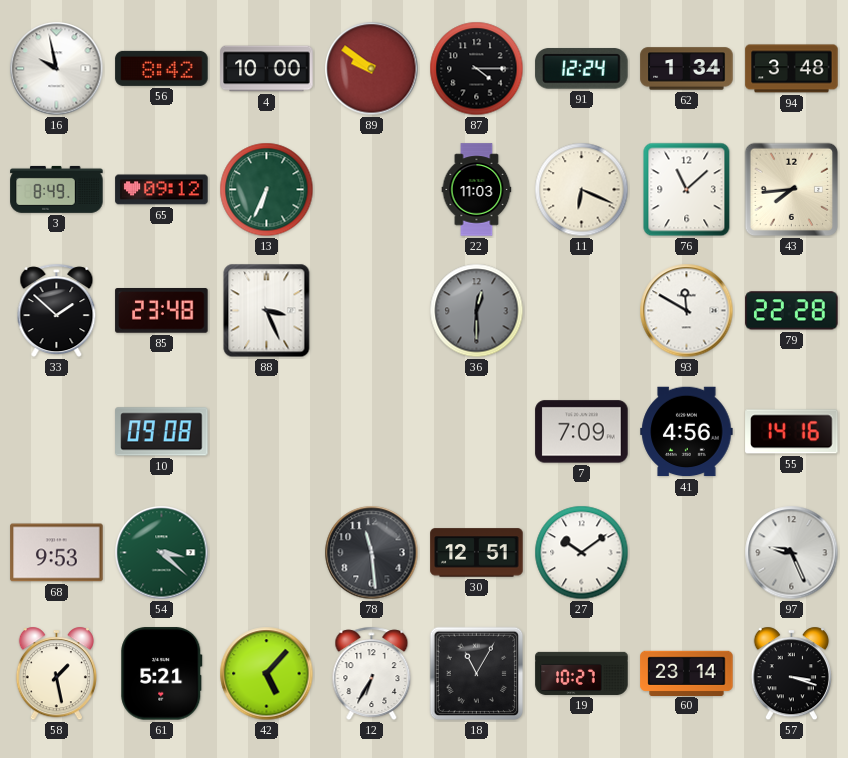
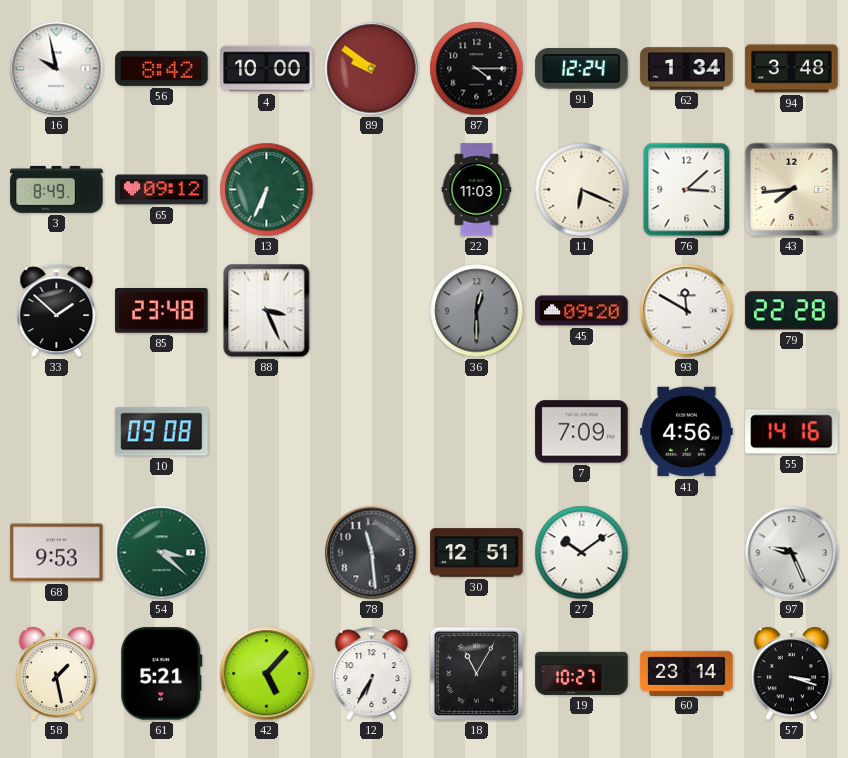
76: 11:08 -> 3:08
45: none -> 09:20
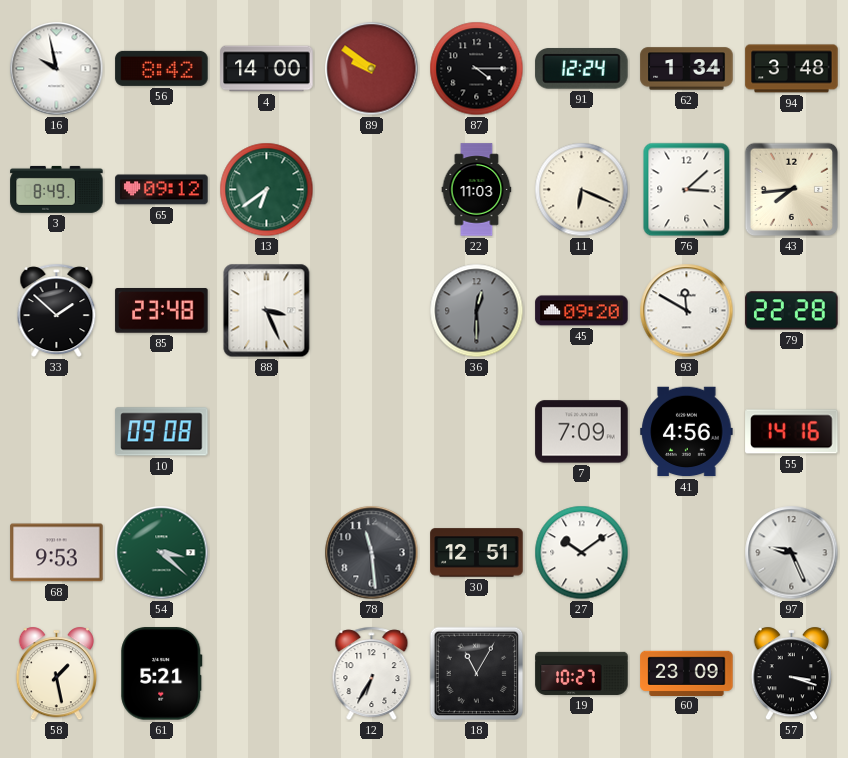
4: 10:00 -> 14:00
13: 6:34 -> 6:39
42: 5:07 -> none
60: 23:14 -> 23:09
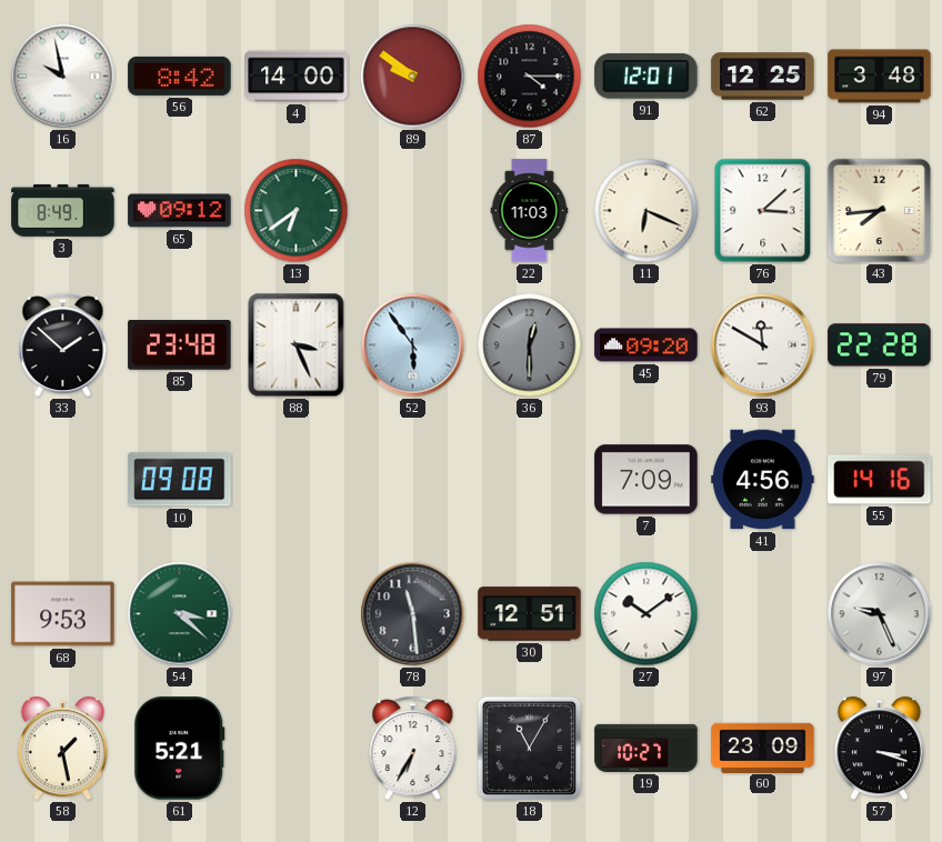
91: 12:24 -> 12:01
62: 1:34 -> 12:25
52: none -> 5:54
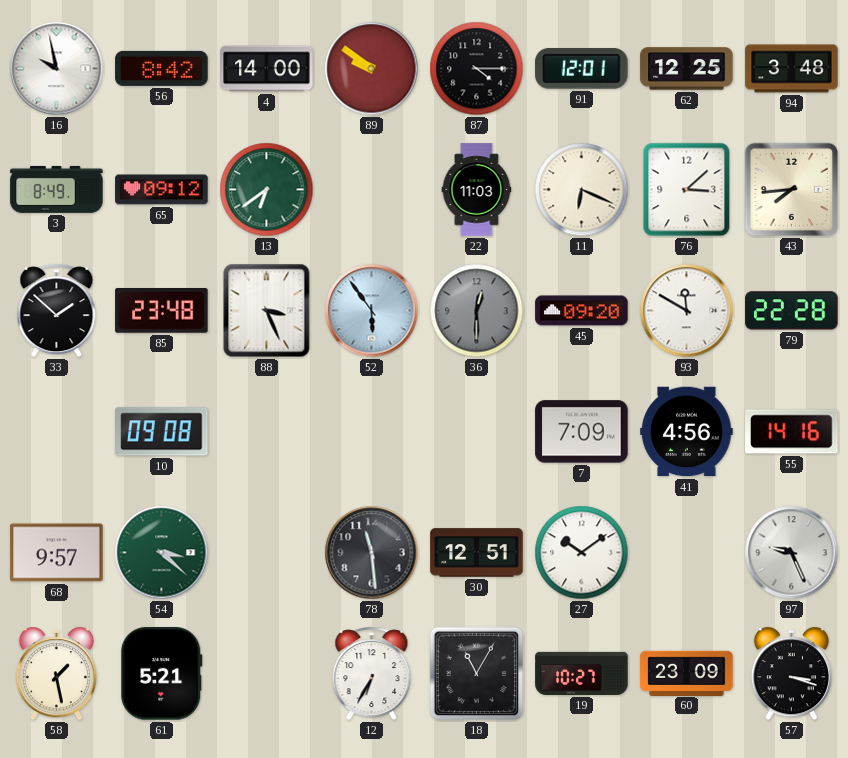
68: 9:53 -> 9:57
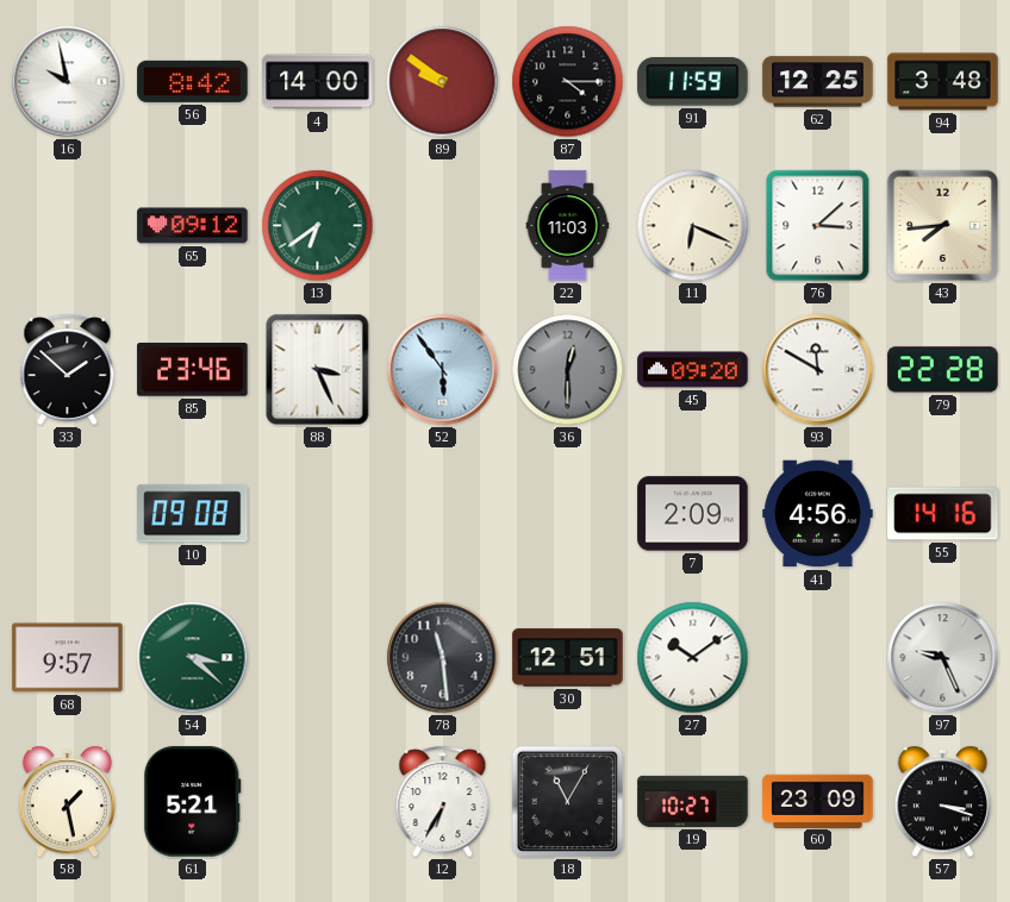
91: 12:01 -> 11:59
3: 8:49 -> none
85: 23:48 -> 23:46
7: 7:09 -> 2:09
